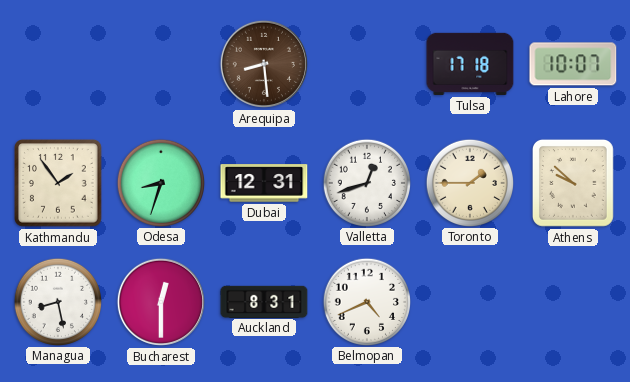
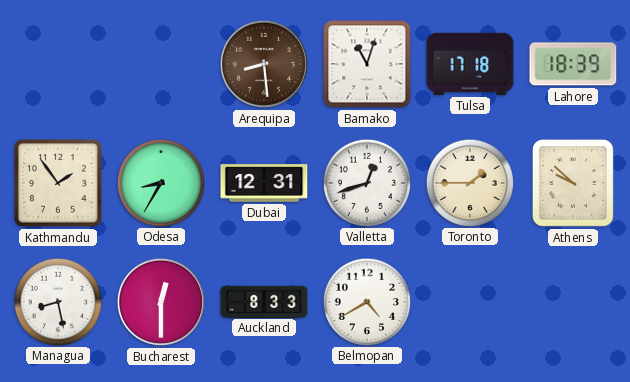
Bamako: none -> 11:03
Lahore: 10:07 -> 18:39
Odesa: 8:33 -> 8:35
Auckland: 8:31 -> 8:33
Belmopan: 4:41 -> 4:40
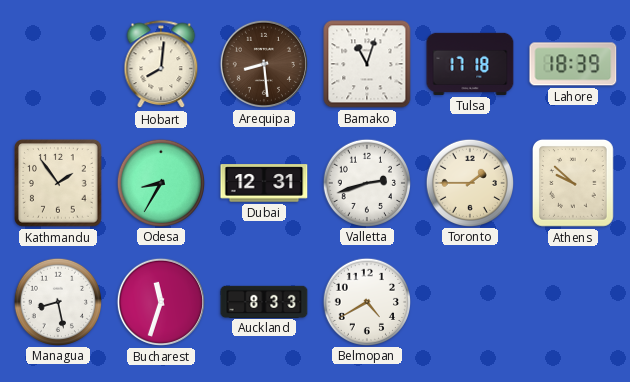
Hobart: none -> 8:01
Valletta: 12:42 -> 2:42
Bucharest: 12:30 -> 11:33
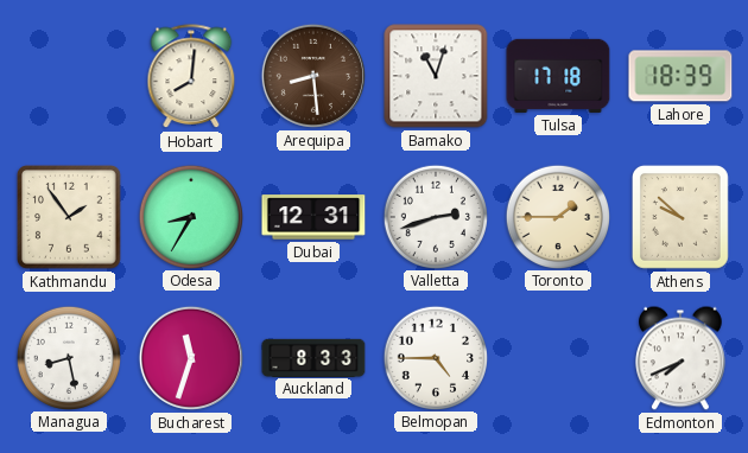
Belmopan: 4:40 -> 4:45
Edmonton: none -> 7:41
